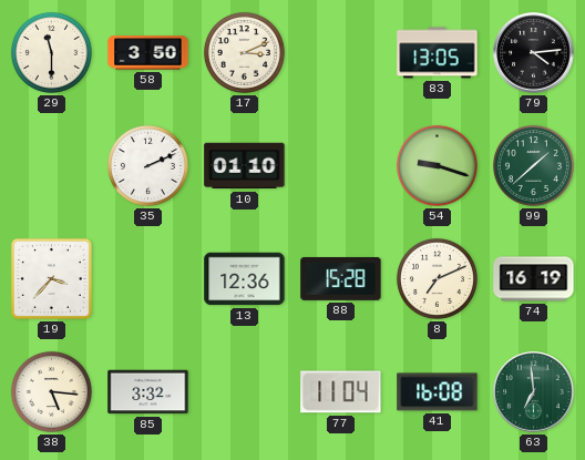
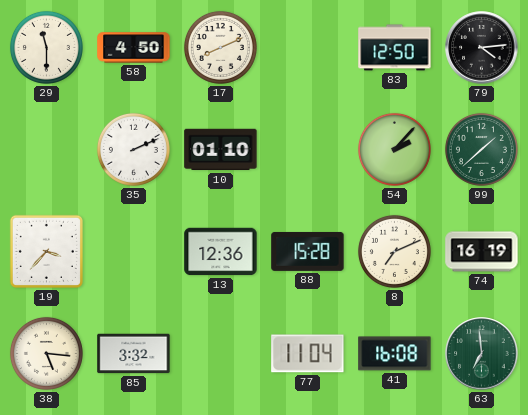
58: 3:50 -> 4:50
17: 3:11 -> 8:11
83: 13:05 -> 12:50
54: 9:18 -> 2:07
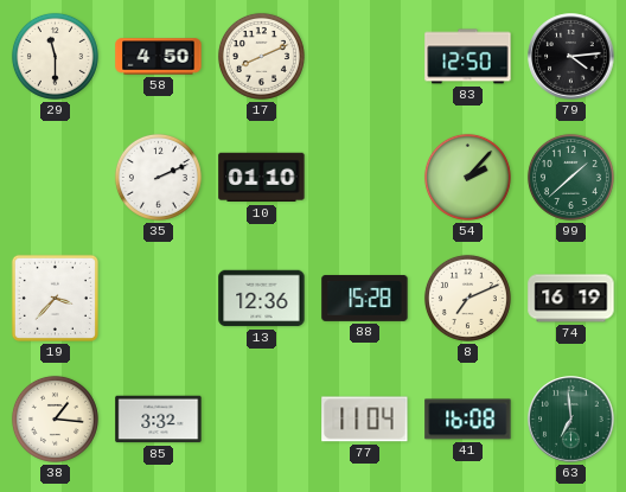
38: 5:16 -> 1:16
